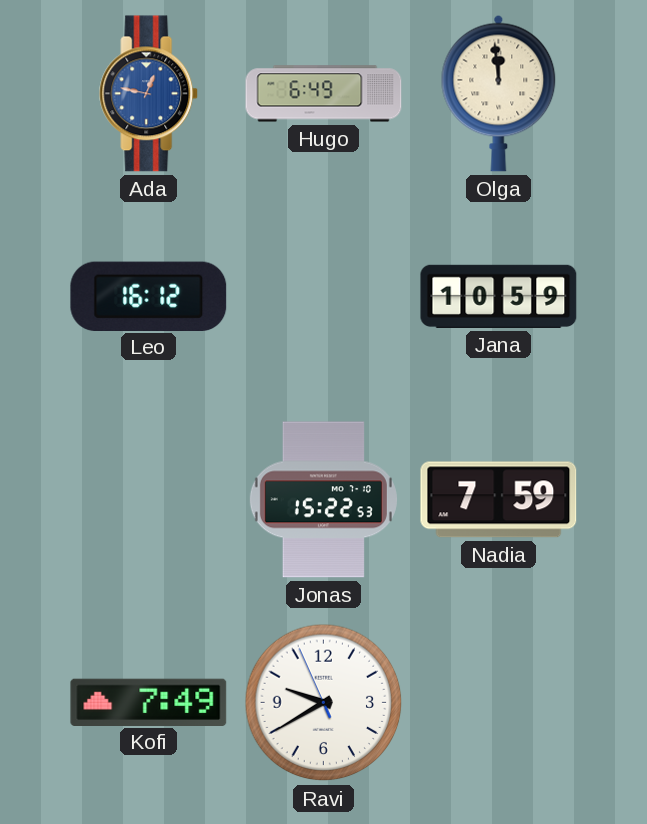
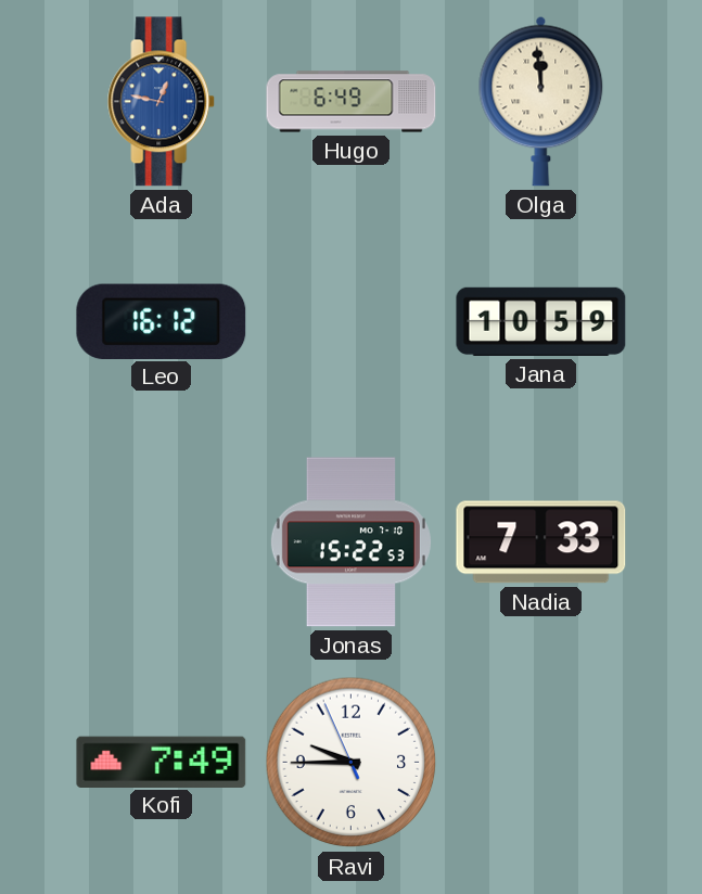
Nadia: 7:59 -> 7:33
Ravi: 9:39 -> 9:44
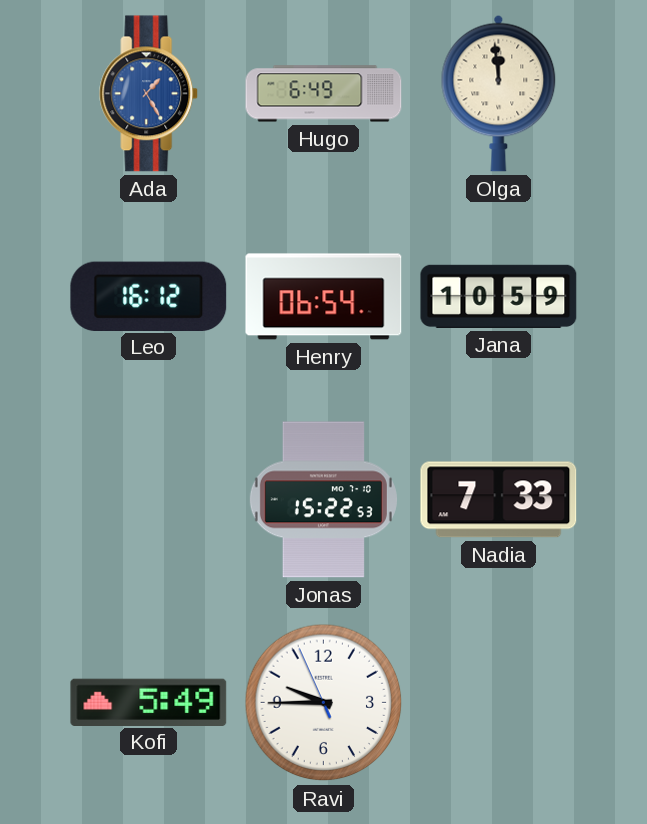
Ada: 12:47 -> 1:25
Henry: none -> 06:54
Kofi: 7:49 -> 5:49
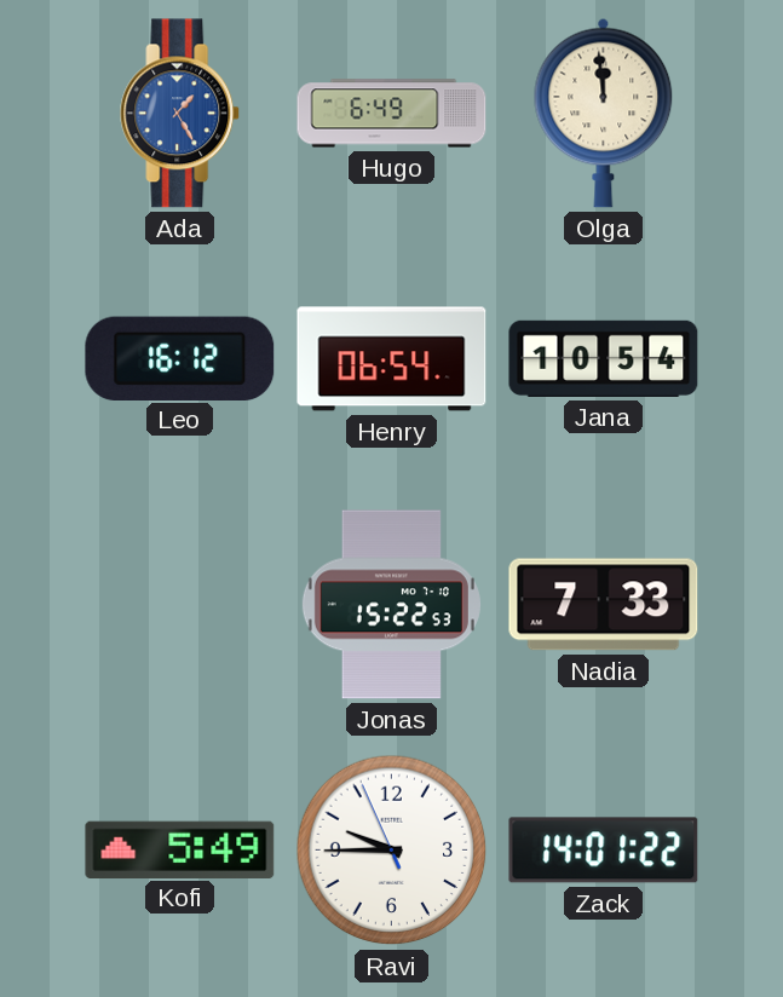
Jana: 10:59 -> 10:54
Zack: none -> 14:01
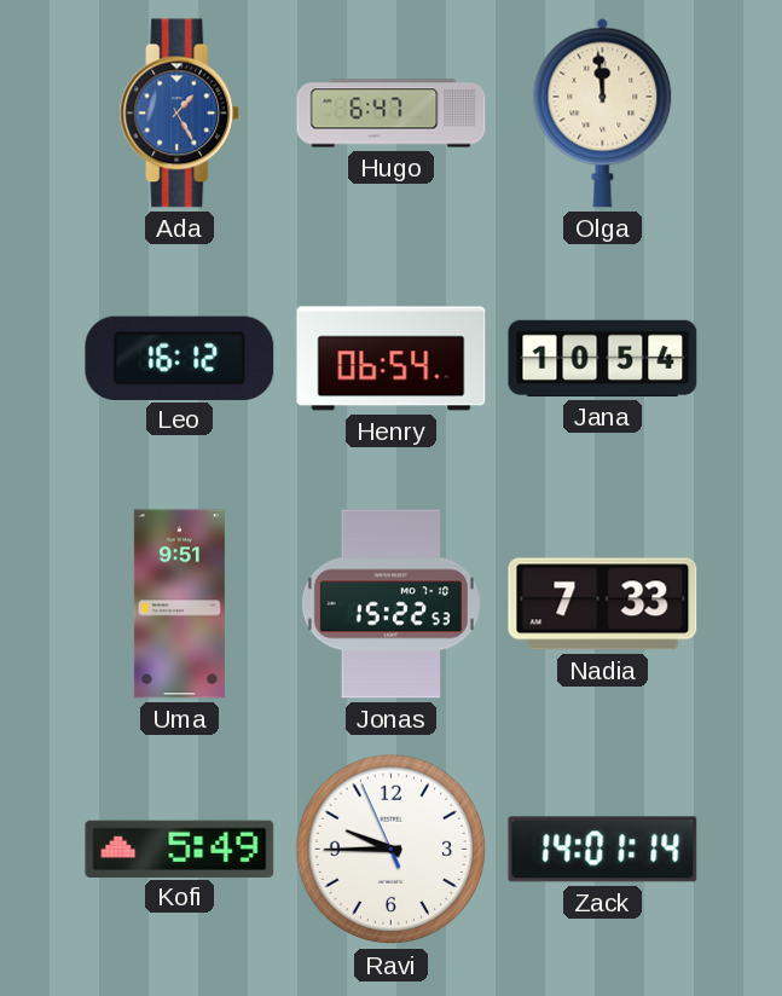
Hugo: 6:49 -> 6:47
Uma: none -> 9:51
Zack: 14:01:22 -> 14:01:14
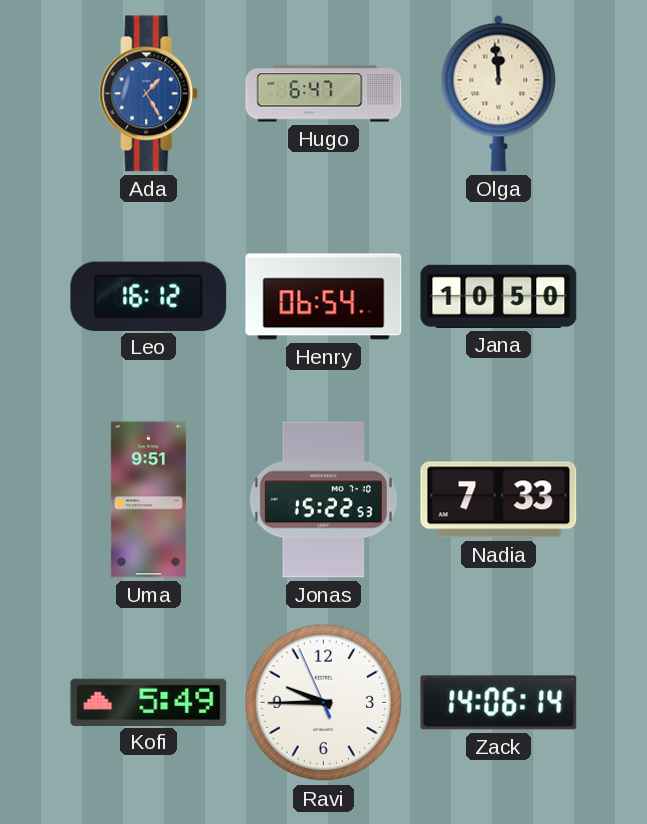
Jana: 10:54 -> 10:50
Zack: 14:01 -> 14:06
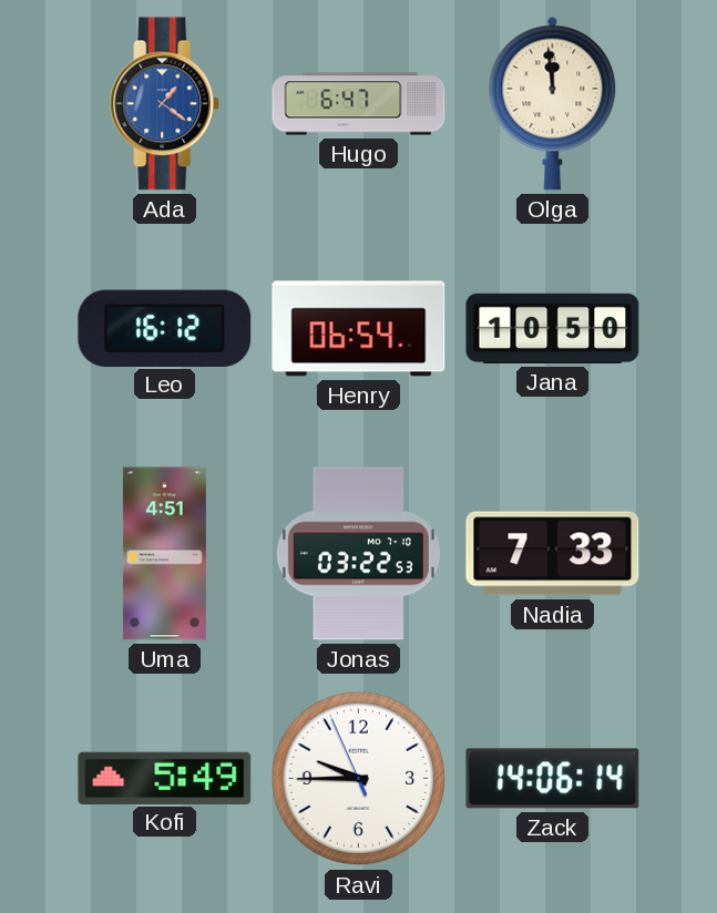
Ada: 1:25 -> 1:21
Uma: 9:51 -> 4:51
Jonas: 15:22 -> 03:22
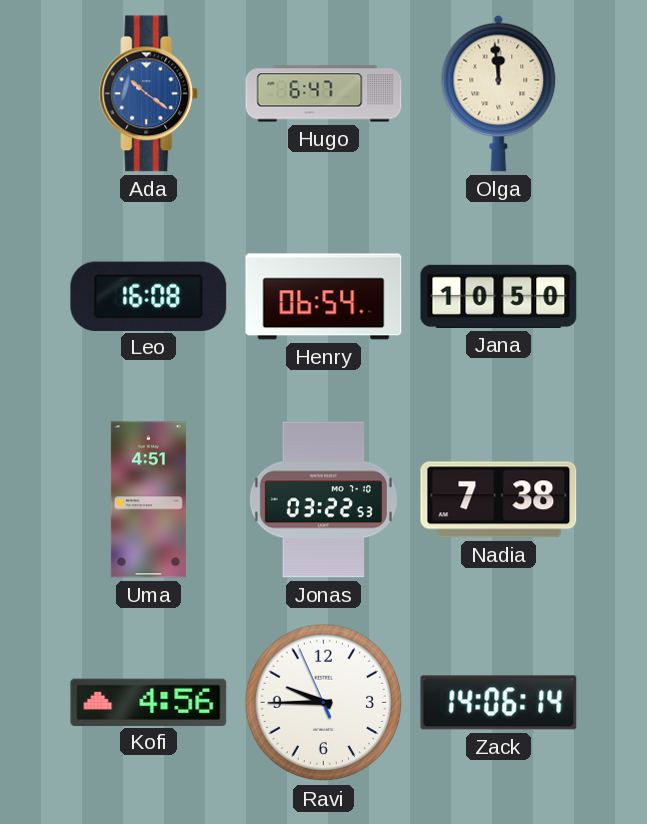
Ada: 1:21 -> 10:21
Leo: 16:12 -> 16:08
Nadia: 7:33 -> 7:38
Kofi: 5:49 -> 4:56
